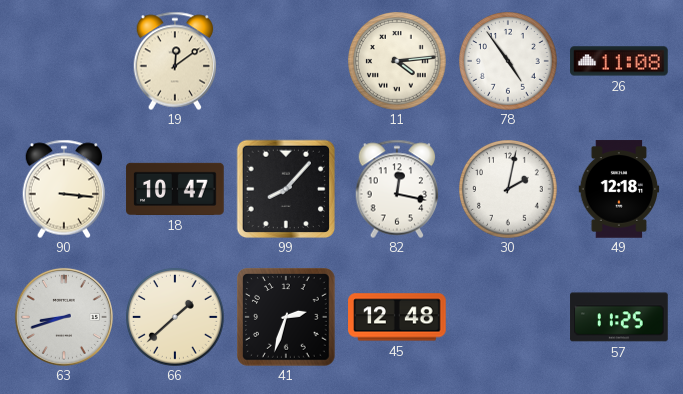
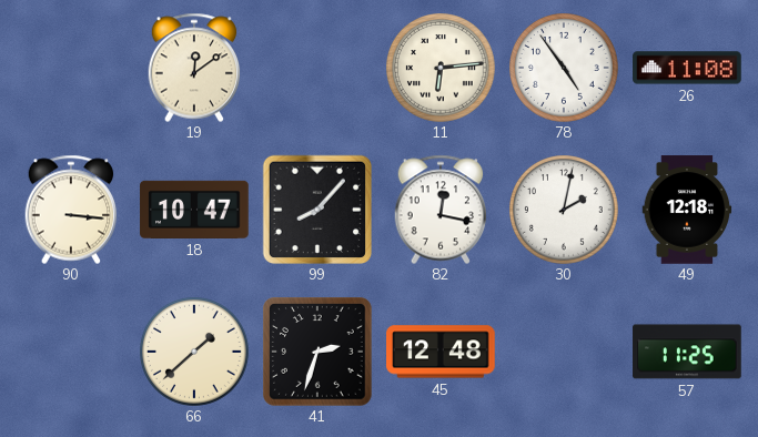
11: 4:14 -> 6:14
63: 8:42 -> none
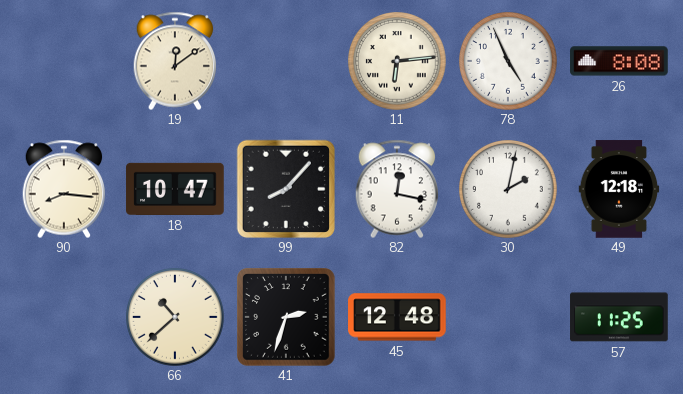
78: 4:54 -> 4:56
26: 11:08 -> 8:08
90: 3:16 -> 8:16
66: 1:38 -> 10:38
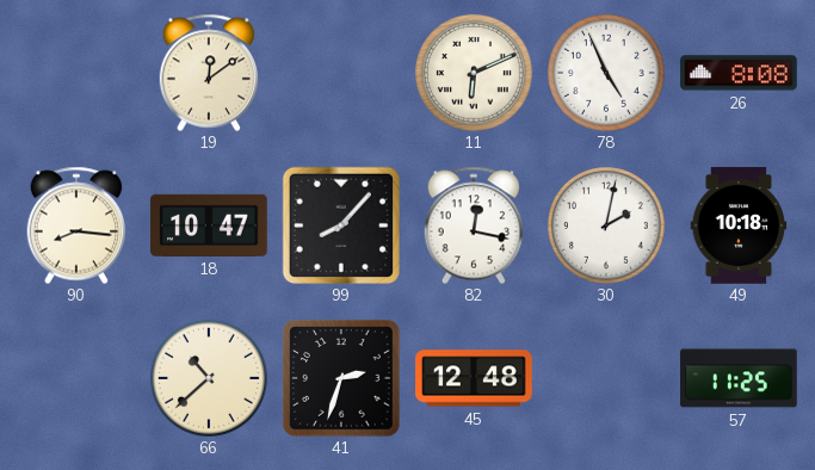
11: 6:14 -> 6:11
49: 12:18 -> 10:18
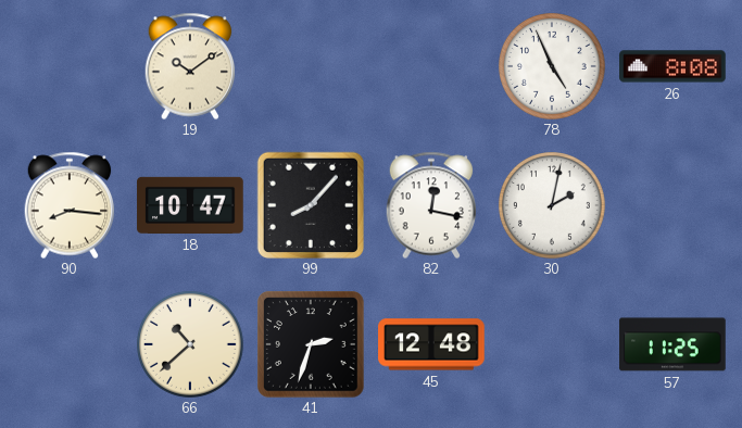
19: 12:09 -> 10:09
11: 6:11 -> none
49: 10:18 -> none
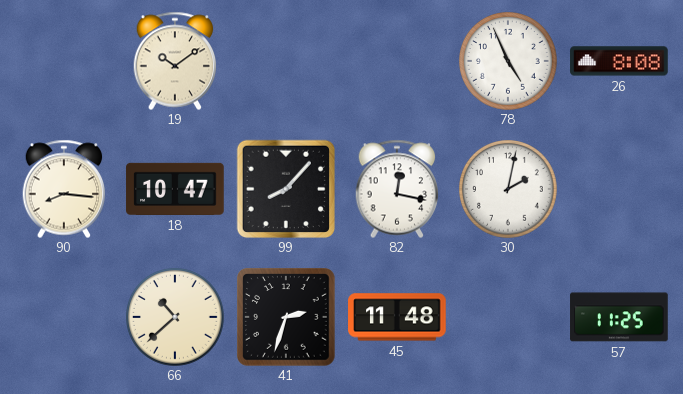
45: 12:48 -> 11:48
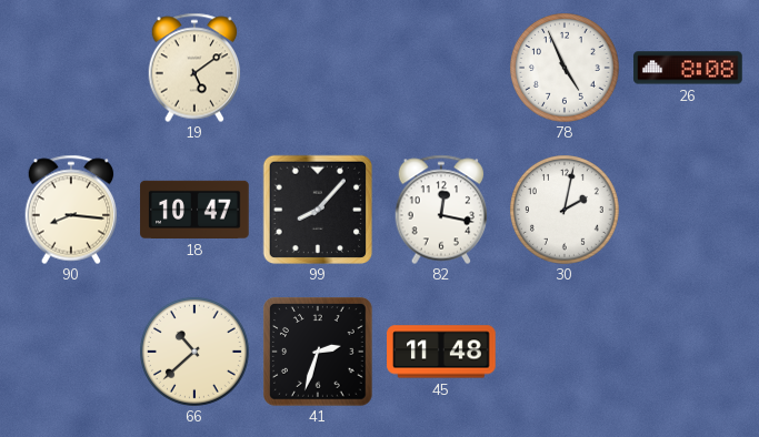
19: 10:09 -> 5:09
57: 11:25 -> none
